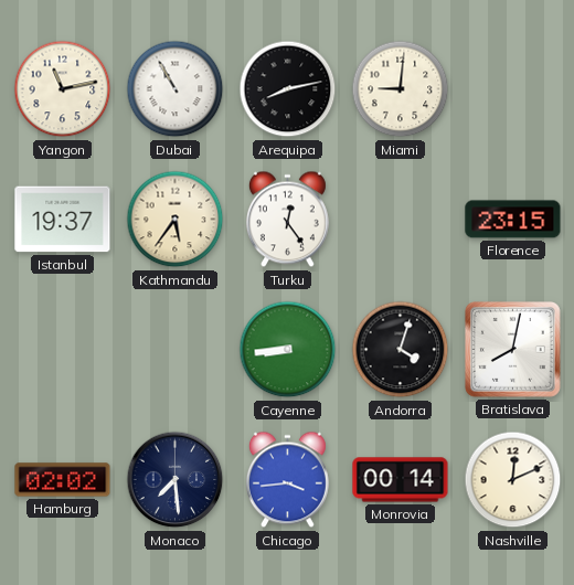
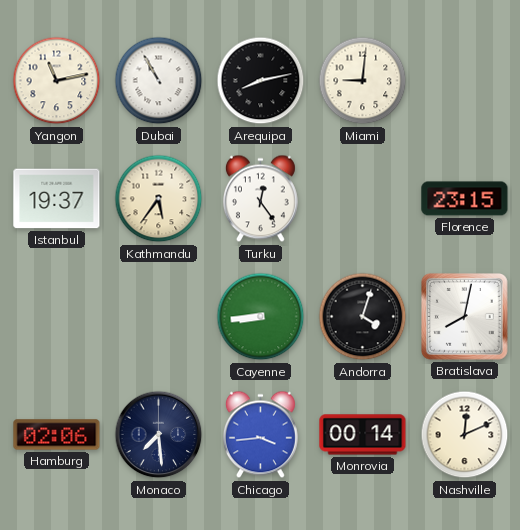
Hamburg: 02:02 -> 02:06
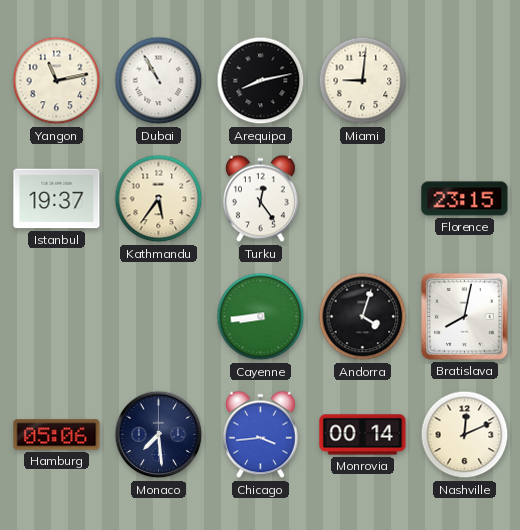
Hamburg: 02:06 -> 05:06
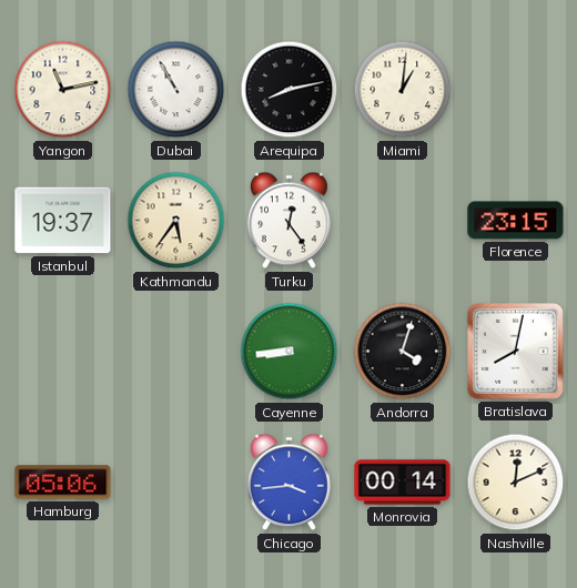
Miami: 9:01 -> 1:01
Monaco: 7:29 -> none
